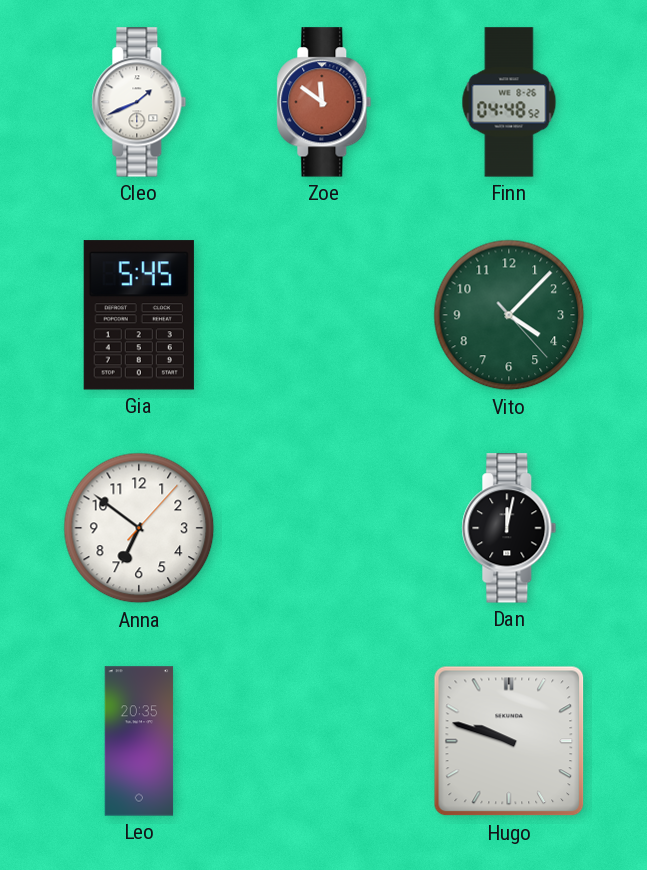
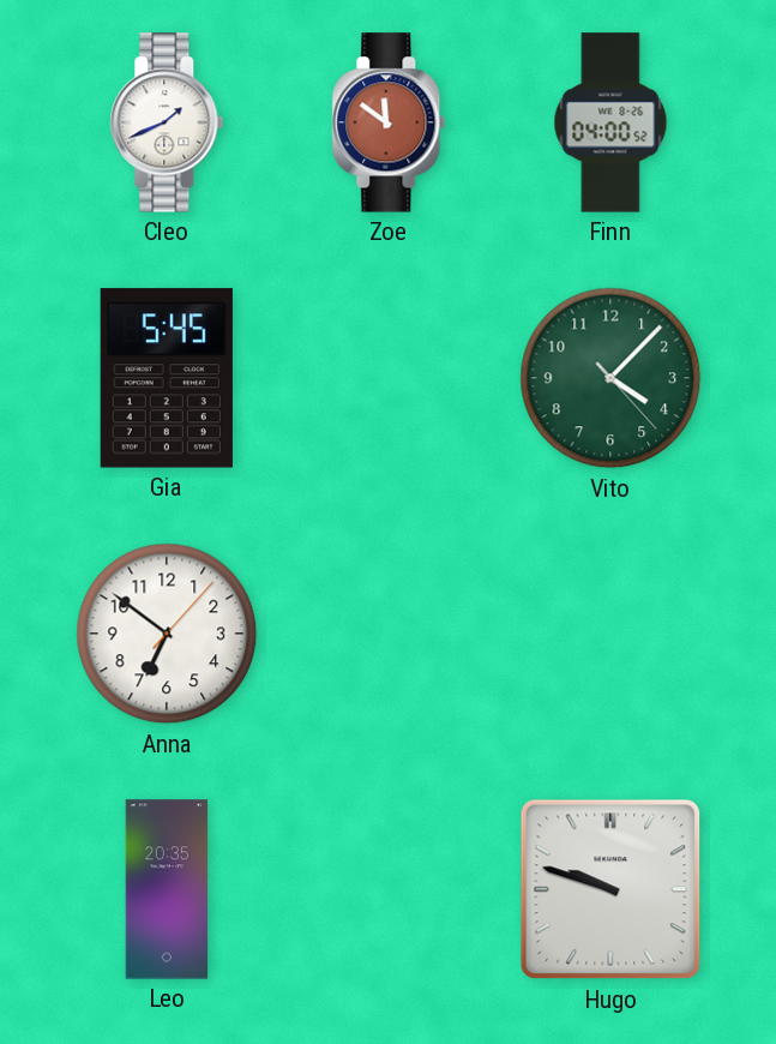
Finn: 04:48 -> 04:00
Dan: 12:02 -> none
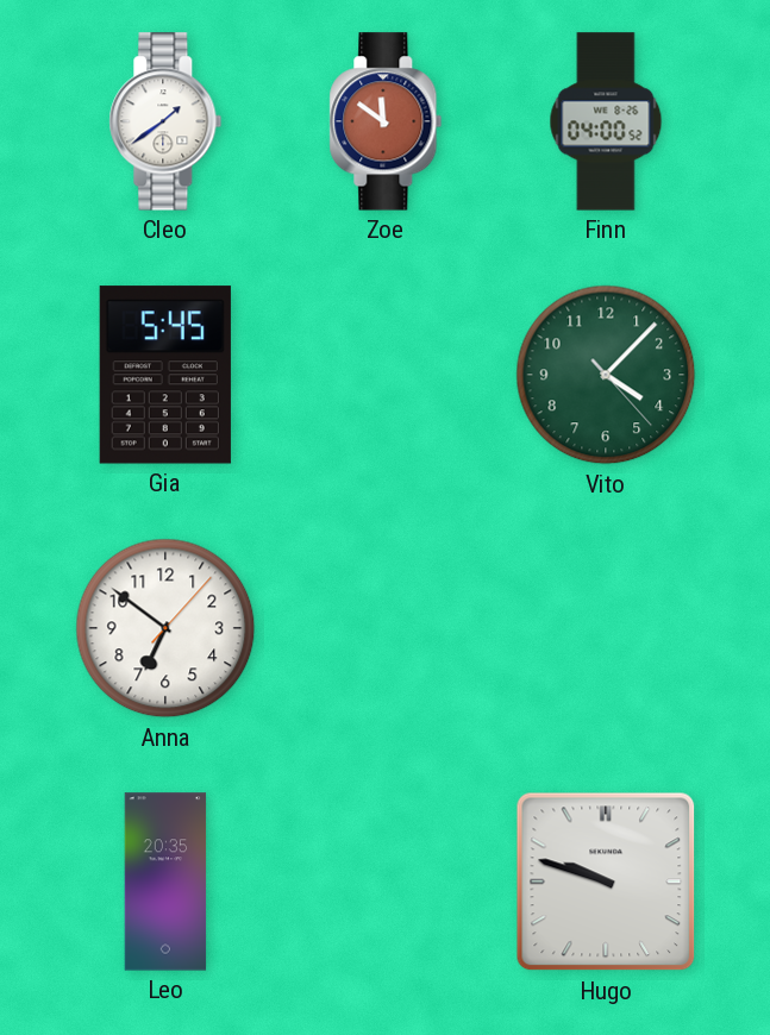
Cleo: 1:41 -> 1:39
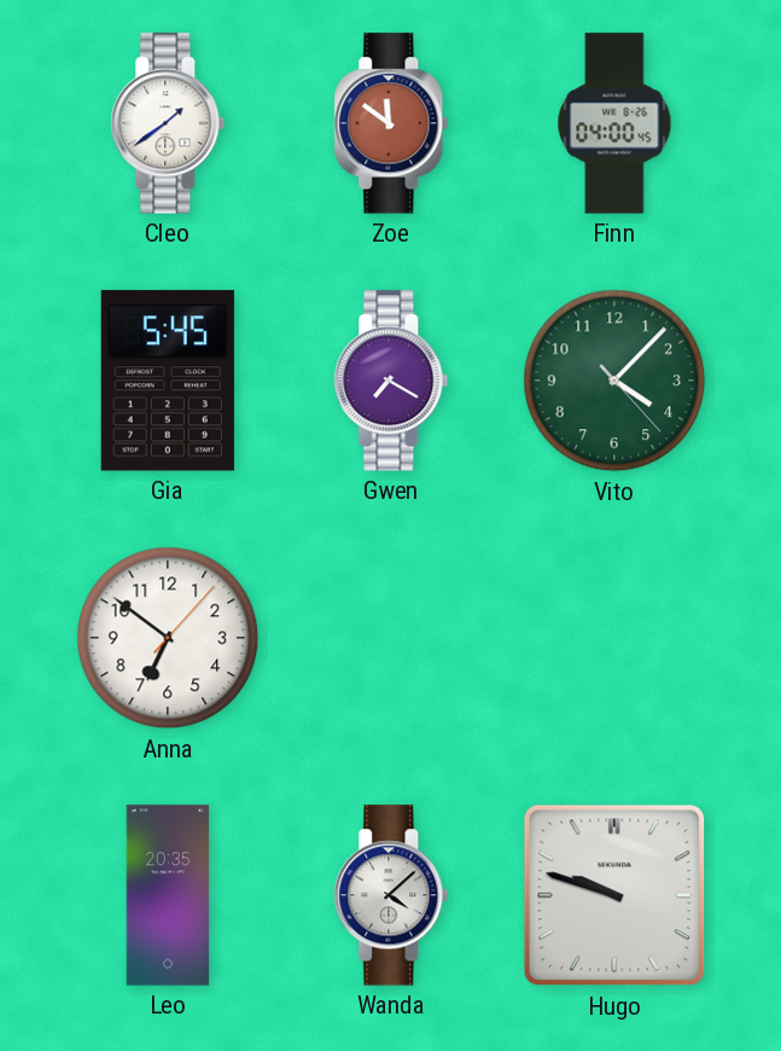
Finn: 04:00:52 -> 04:00:45
Gwen: none -> 7:20
Wanda: none -> 4:08
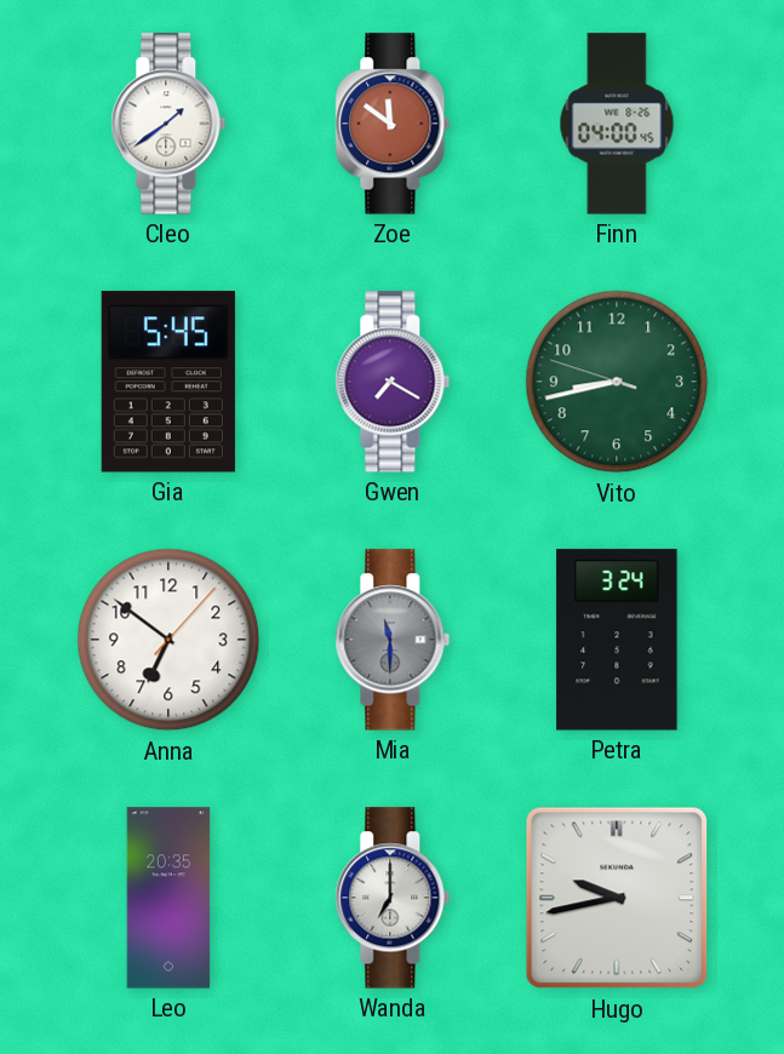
Vito: 4:07 -> 8:42
Mia: none -> 11:30
Petra: none -> 3:24
Wanda: 4:08 -> 7:00
Hugo: 9:48 -> 9:43
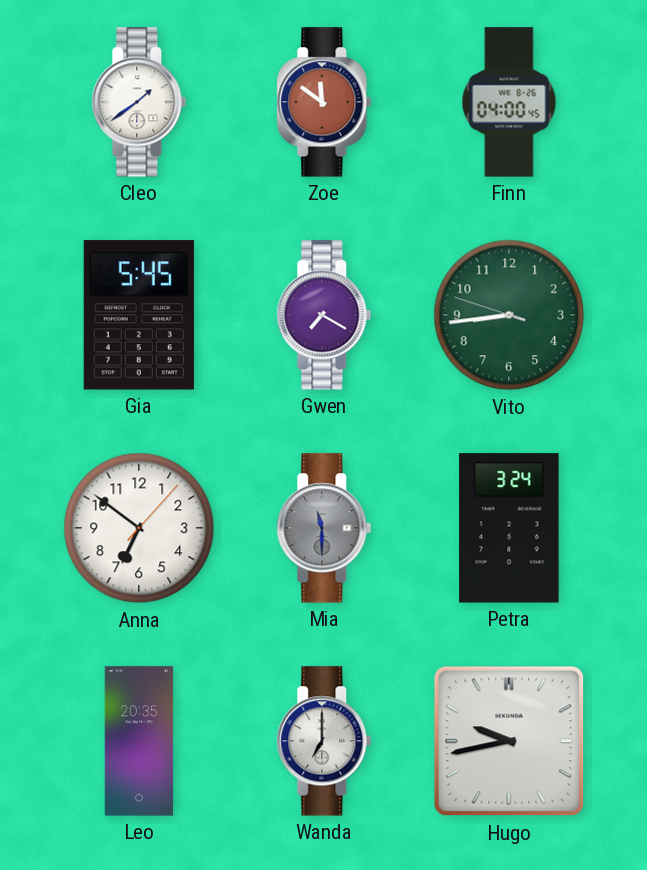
Vito: 8:42 -> 8:43
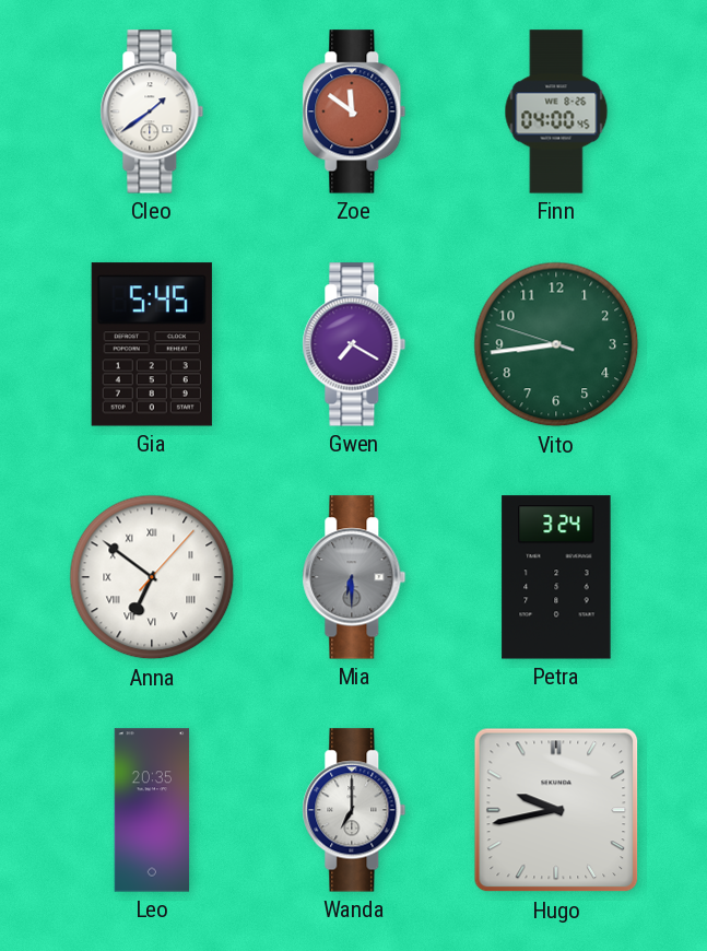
Anna numerals: Arabic -> Roman
Mia: 11:30 -> 6:30
